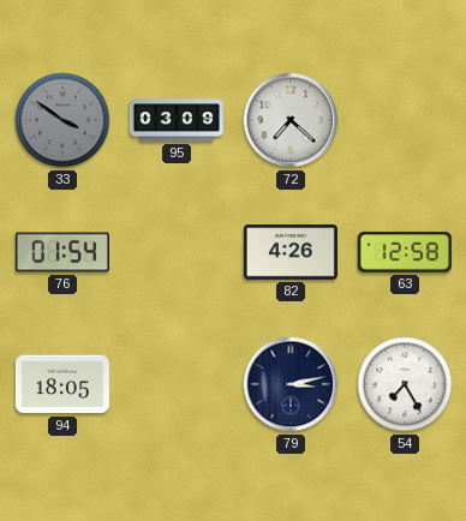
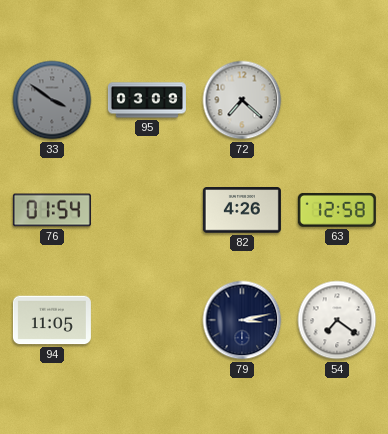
94: 18:05 -> 11:05
54: 7:25 -> 7:21
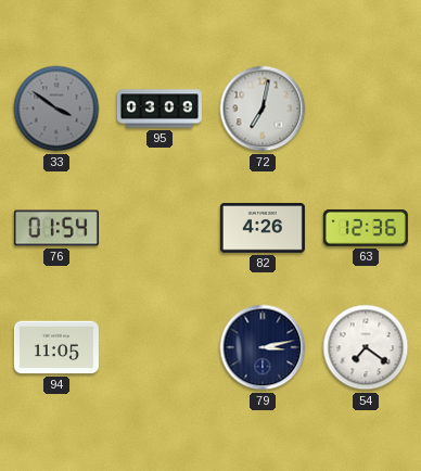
72: 7:22 -> 7:02
63: 12:58 -> 12:36
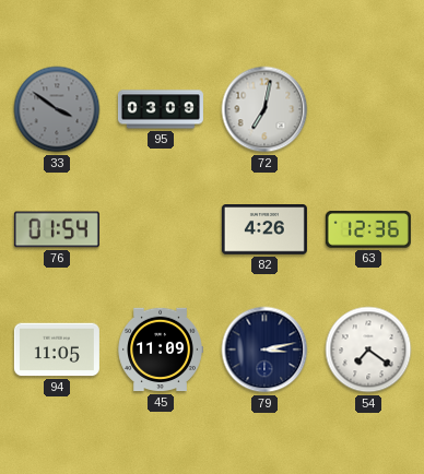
45: none -> 11:09
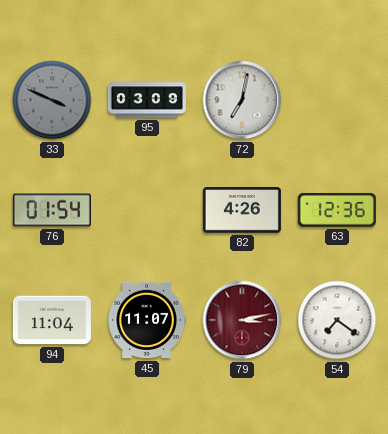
33: 3:51 -> 3:49
94: 11:05 -> 11:04
45: 11:09 -> 11:07
79 dial: navy -> burgundy
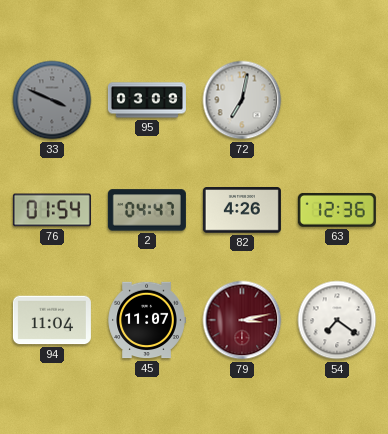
2: none -> 04:47
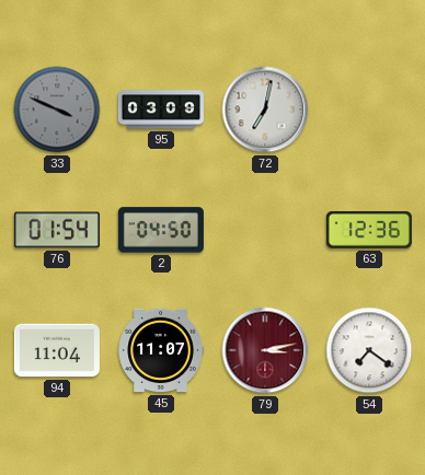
2: 04:47 -> 04:50
82: 4:26 -> none
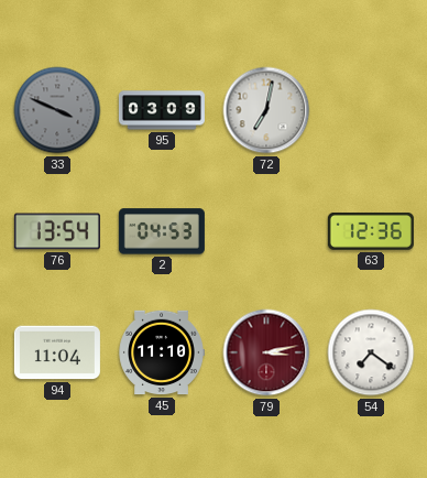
76: 01:54 -> 13:54
2: 04:50 -> 04:53
45: 11:07 -> 11:10
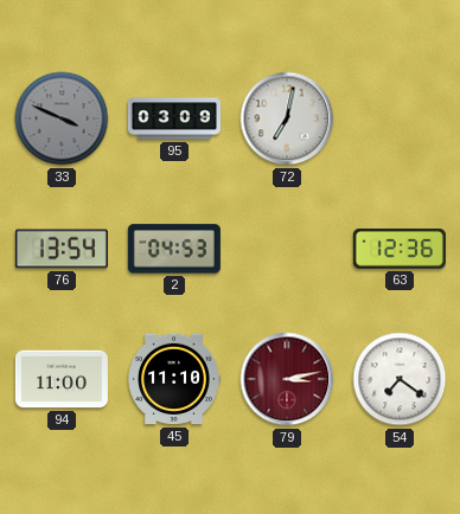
94: 11:04 -> 11:00
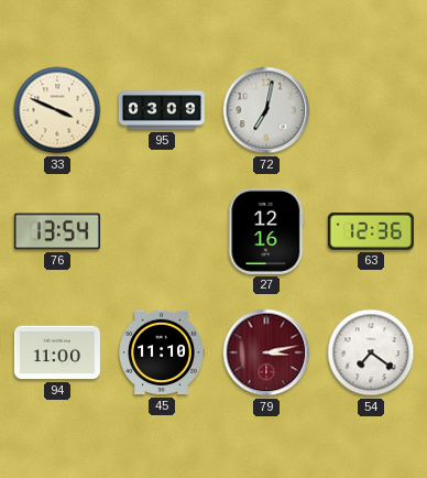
33 dial: grey -> cream
2: 04:53 -> none
27: none -> 12:16
